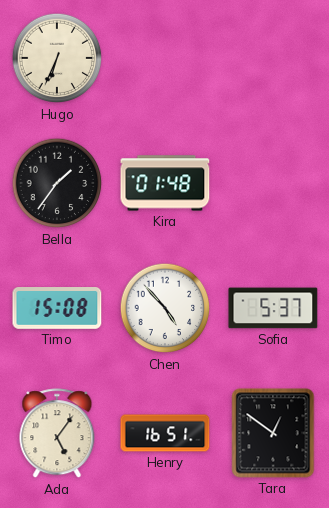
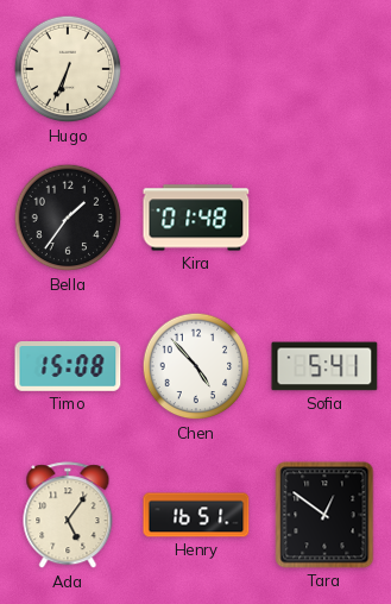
Sofia: 5:37 -> 5:41
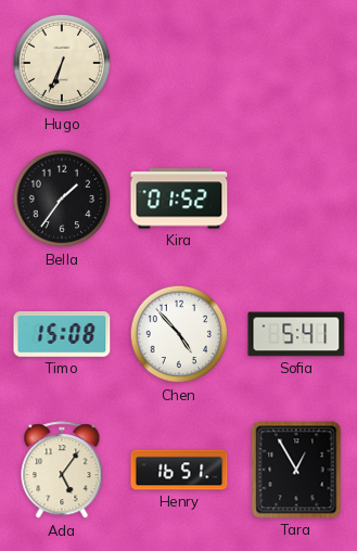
Kira: 01:48 -> 01:52
Tara: 12:51 -> 12:55
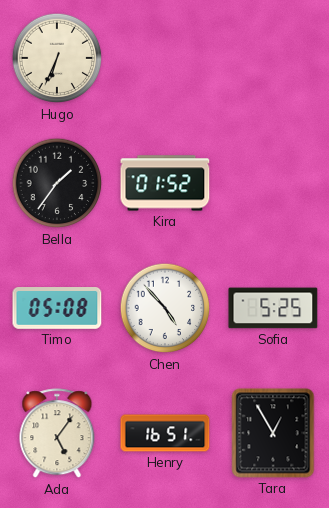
Timo: 15:08 -> 05:08
Sofia: 5:41 -> 5:25
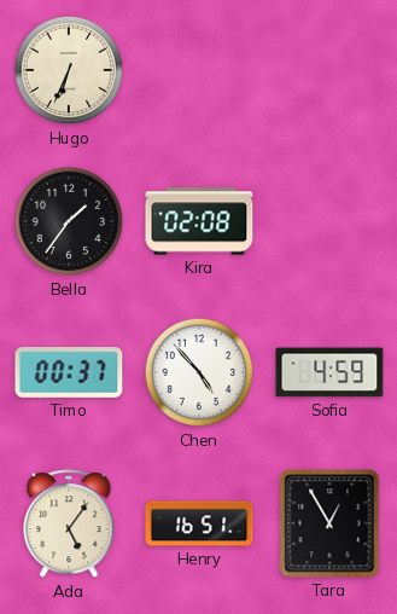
Kira: 01:52 -> 02:08
Timo: 05:08 -> 00:37
Sofia: 5:25 -> 4:59
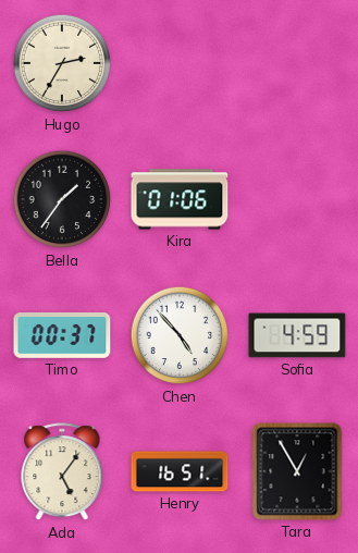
Hugo: 6:34 -> 2:35
Kira: 02:08 -> 01:06
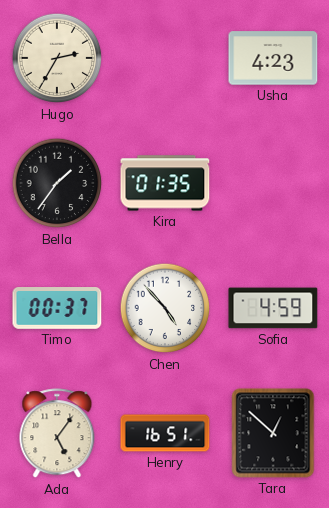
Usha: none -> 4:23
Kira: 01:06 -> 01:35
Tara: 12:55 -> 12:52
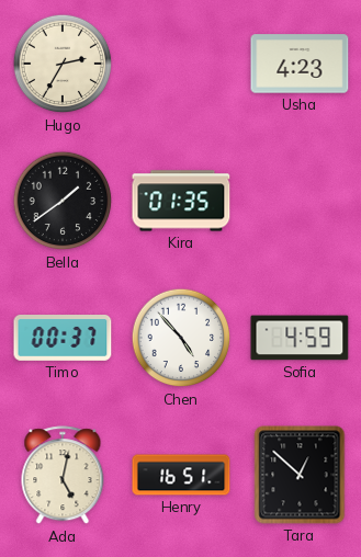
Bella: 1:36 -> 1:39
Ada: 5:06 -> 5:02
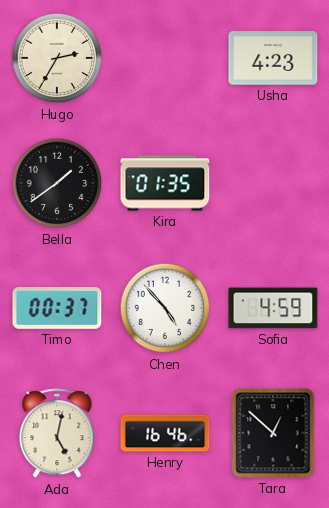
Henry: 16:51 -> 16:46
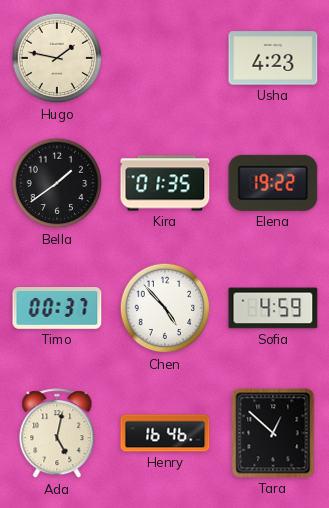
Hugo: 2:35 -> 1:47
Elena: none -> 19:22
